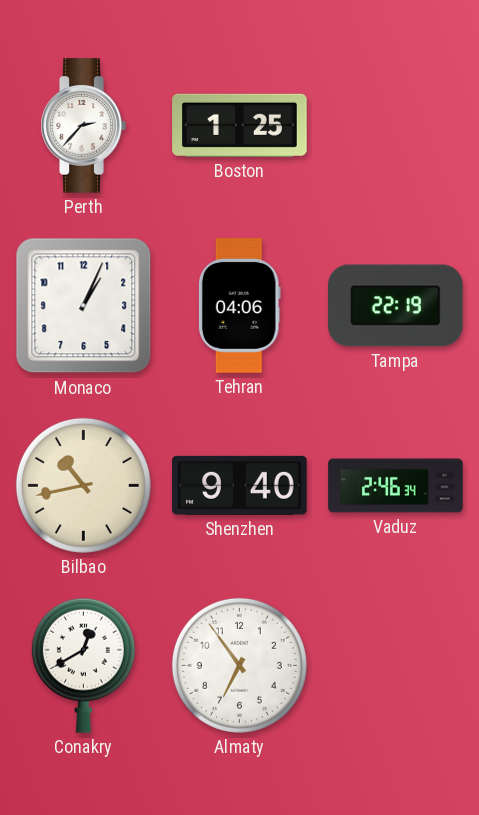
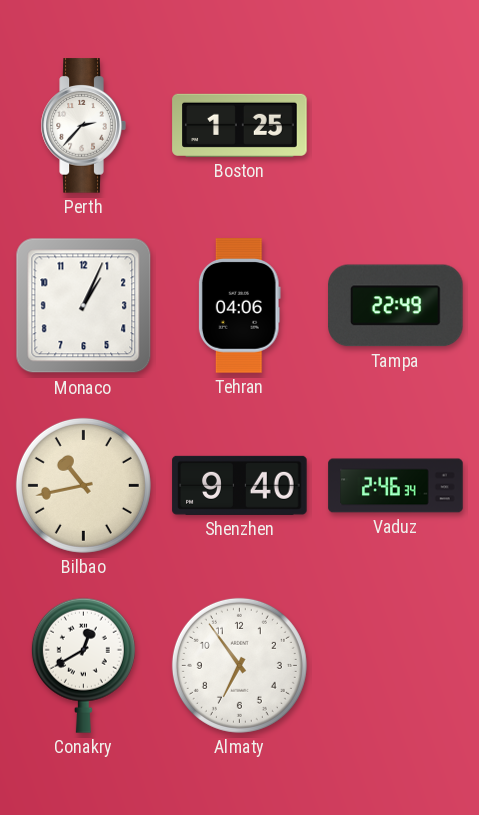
Tampa: 22:19 -> 22:49
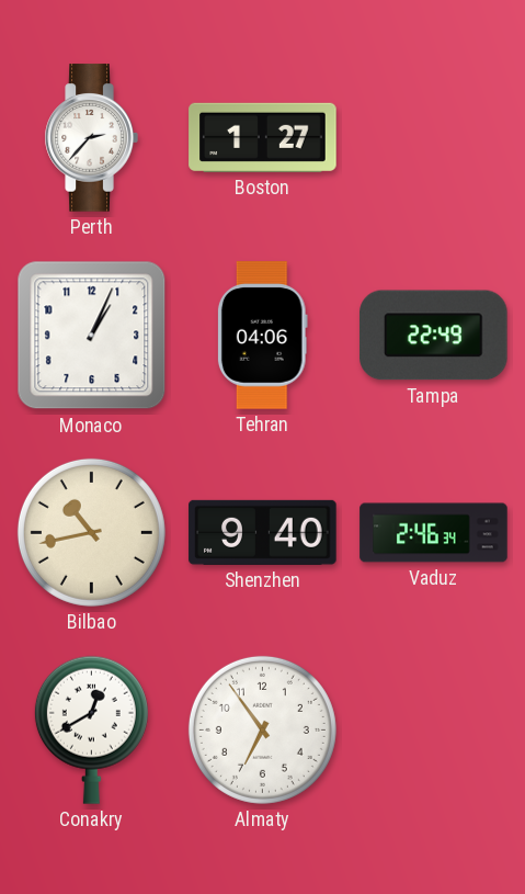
Boston: 1:25 -> 1:27
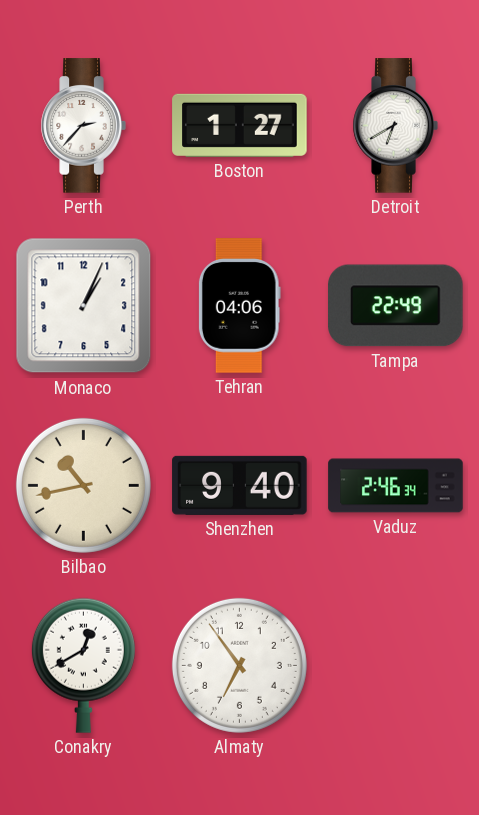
Detroit: none -> 6:40
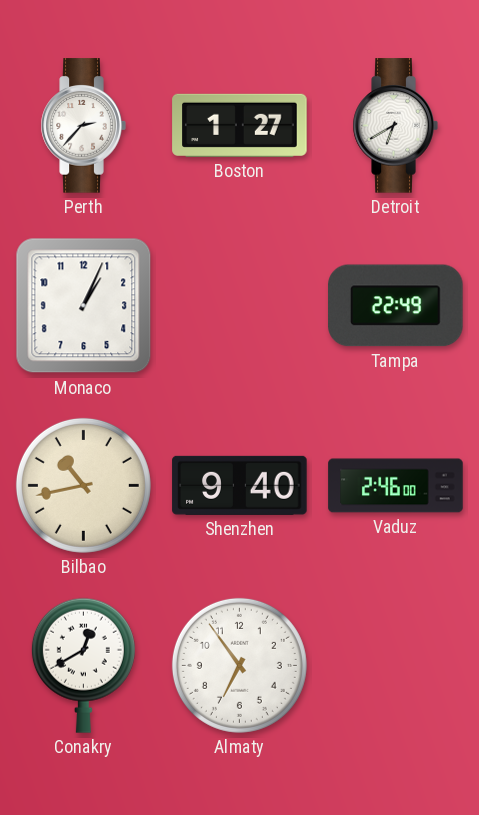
Tehran: 04:06 -> none
Vaduz: 2:46:34 -> 2:46:00
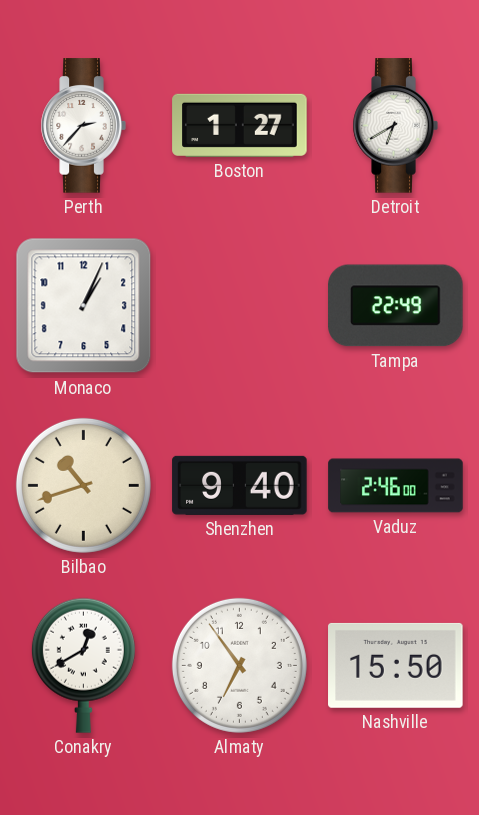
Bilbao: 10:43 -> 10:42
Nashville: none -> 15:50
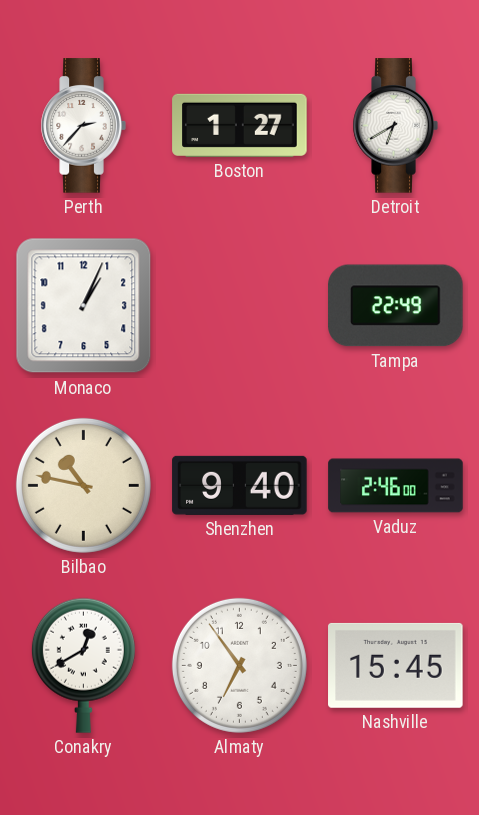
Bilbao: 10:42 -> 10:47
Nashville: 15:50 -> 15:45
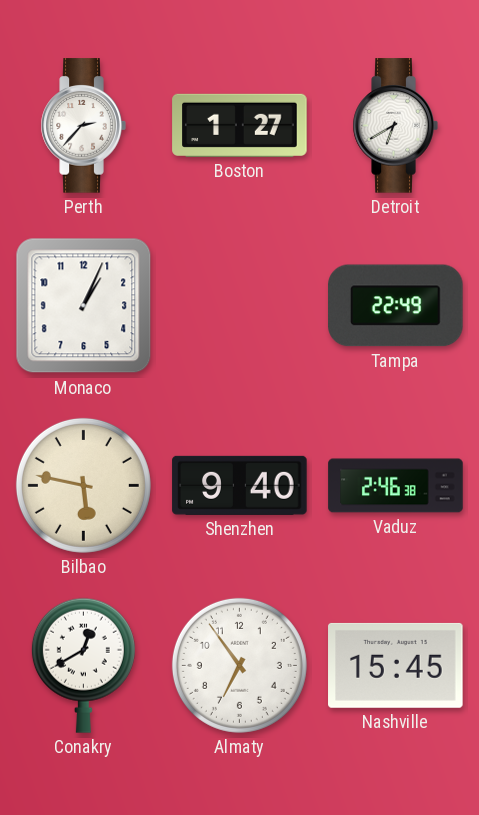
Bilbao: 10:47 -> 5:47
Vaduz: 2:46:00 -> 2:46:38
